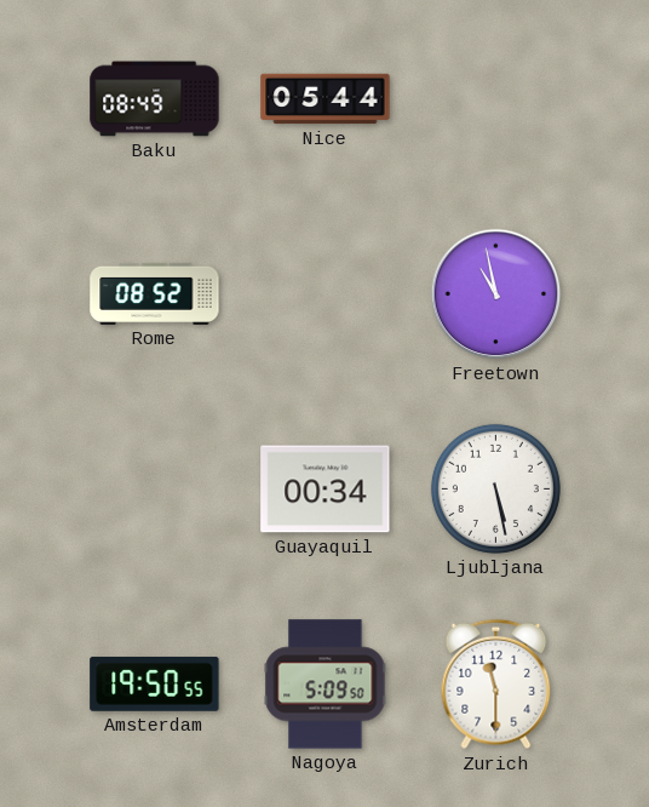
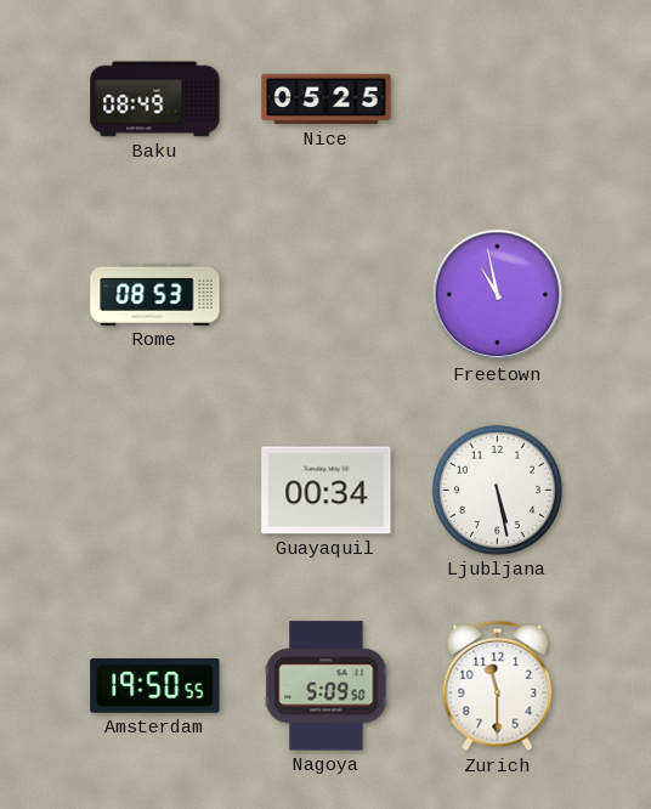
Nice: 05:44 -> 05:25
Rome: 08:52 -> 08:53
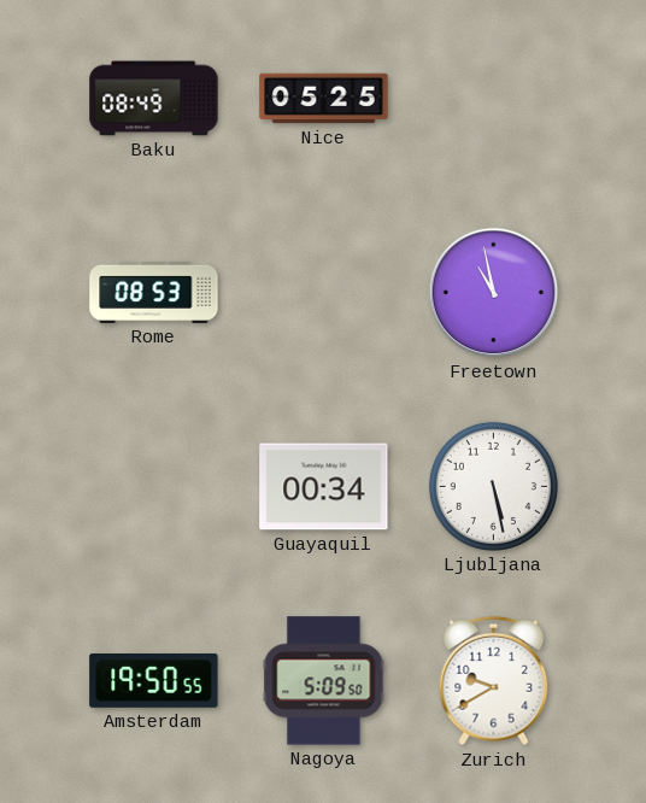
Zurich: 11:30 -> 9:40
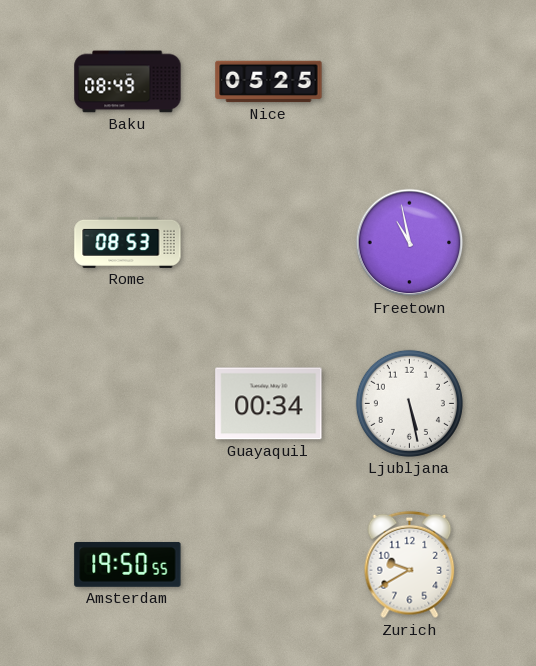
Nagoya: 5:09 -> none
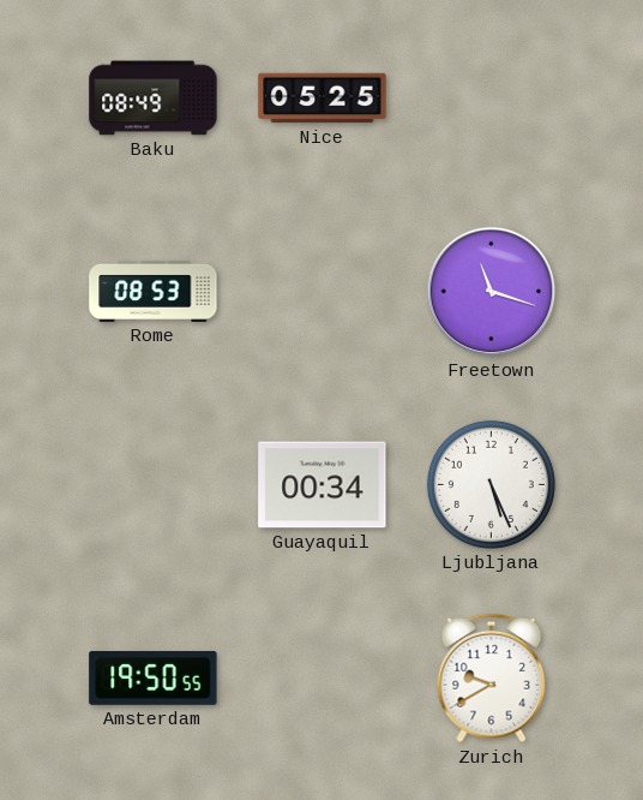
Freetown: 10:58 -> 11:18
Ljubljana: 5:28 -> 5:26
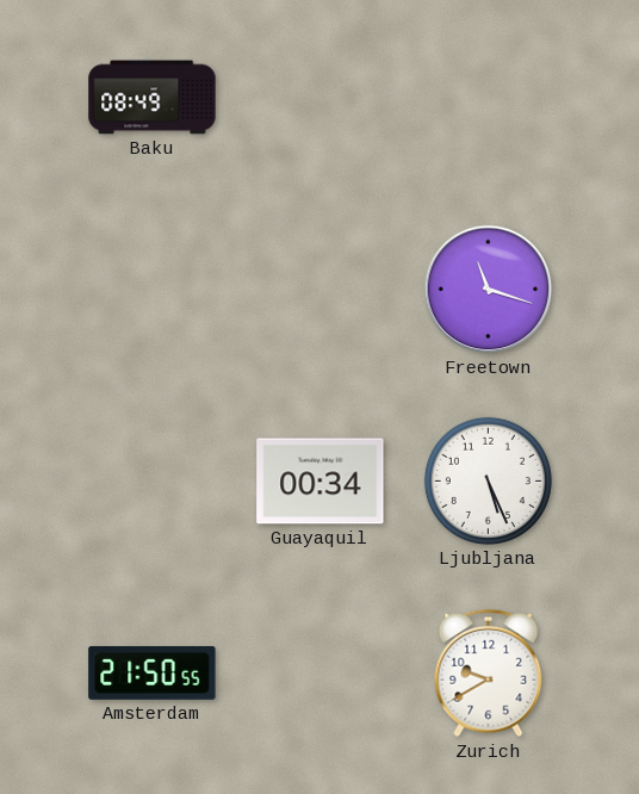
Nice: 05:25 -> none
Rome: 08:53 -> none
Amsterdam: 19:50 -> 21:50
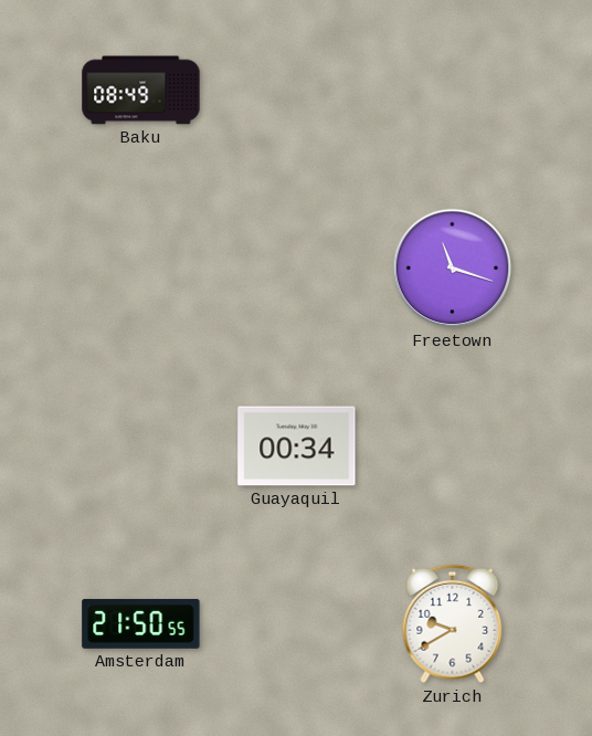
Ljubljana: 5:26 -> none
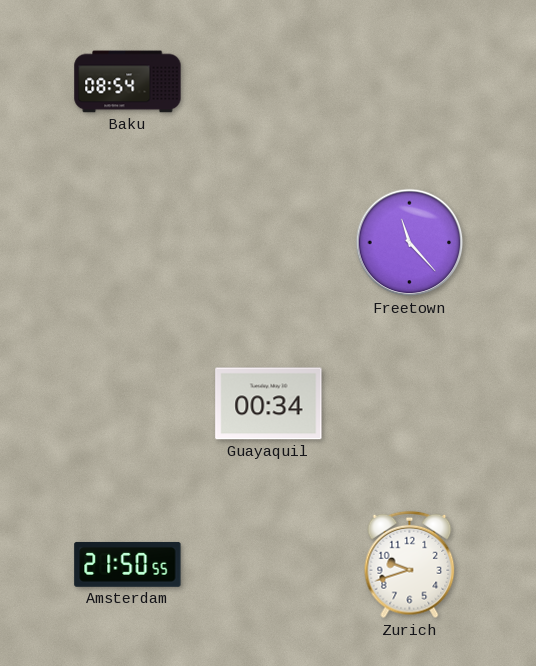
Baku: 08:49 -> 08:54
Freetown: 11:18 -> 11:23
Zurich: 9:40 -> 9:42
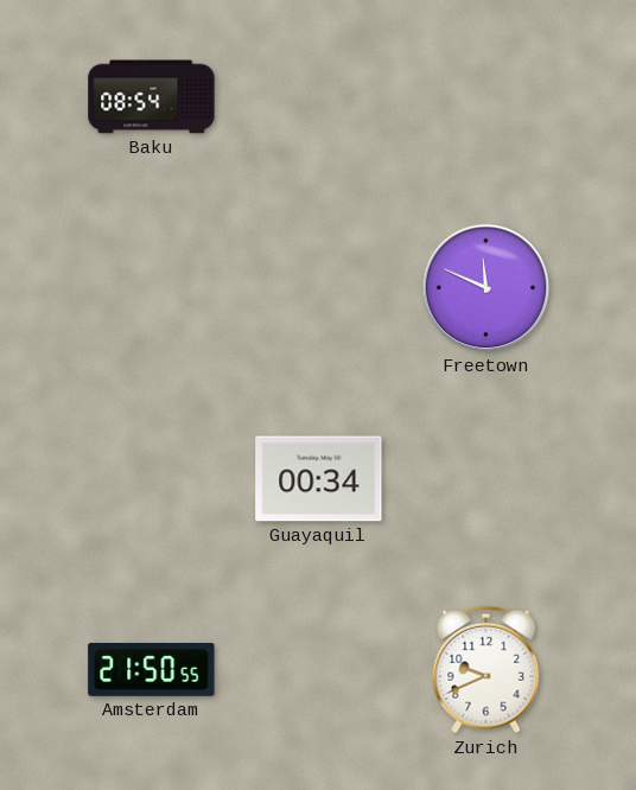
Freetown: 11:23 -> 11:49
Zurich: 9:42 -> 9:41
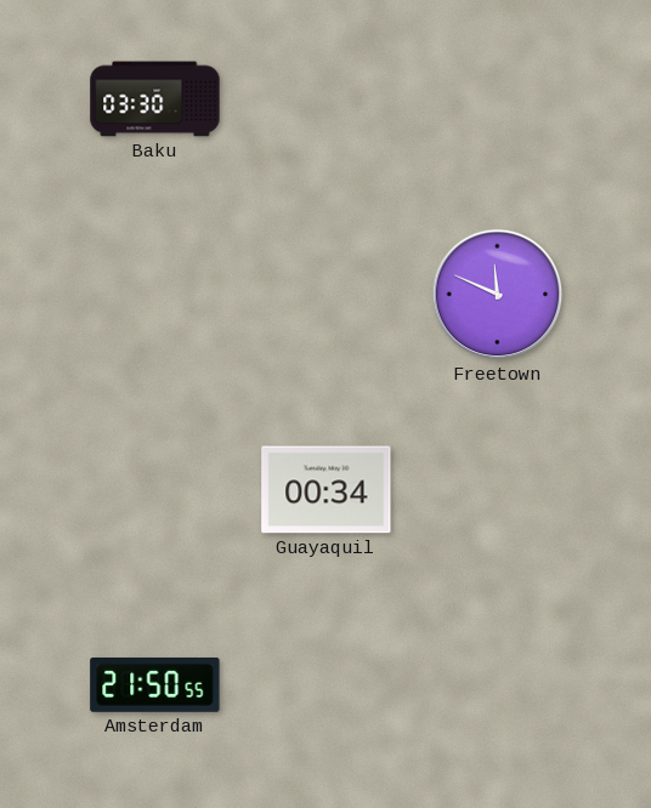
Baku: 08:54 -> 03:30
Zurich: 9:41 -> none
